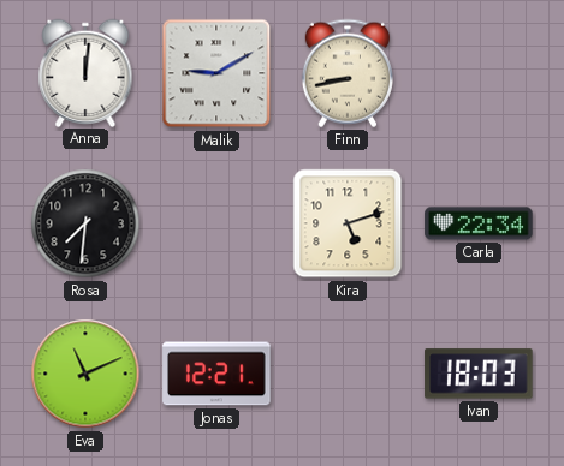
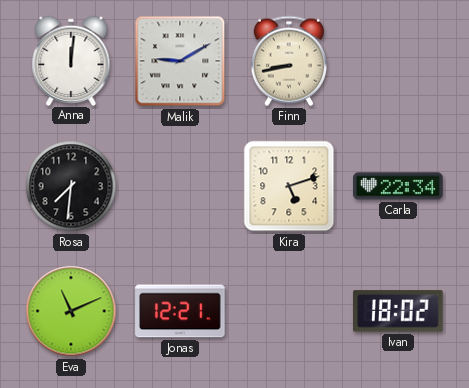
Ivan: 18:03 -> 18:02
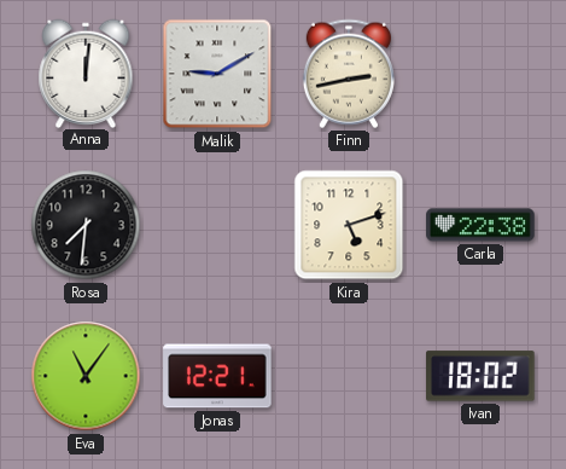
Finn: 8:43 -> 2:43
Carla: 22:34 -> 22:38
Eva: 11:11 -> 11:06
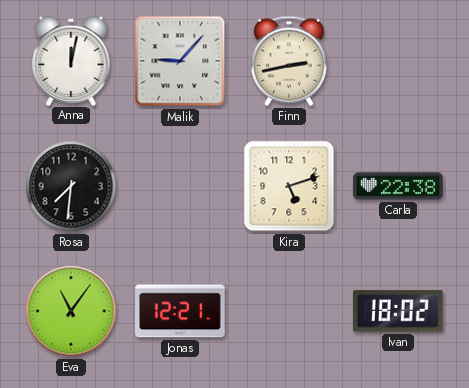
Anna: 12:01 -> 12:02
Malik: 9:10 -> 9:07
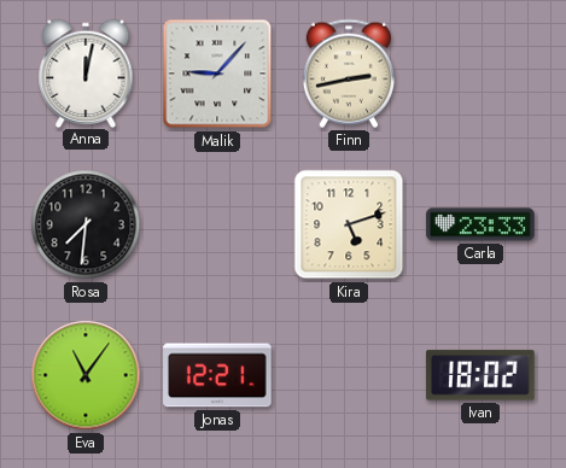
Carla: 22:38 -> 23:33
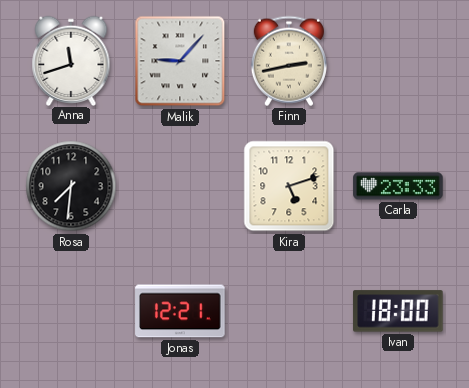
Anna: 12:02 -> 11:42
Eva: 11:06 -> none
Ivan: 18:02 -> 18:00
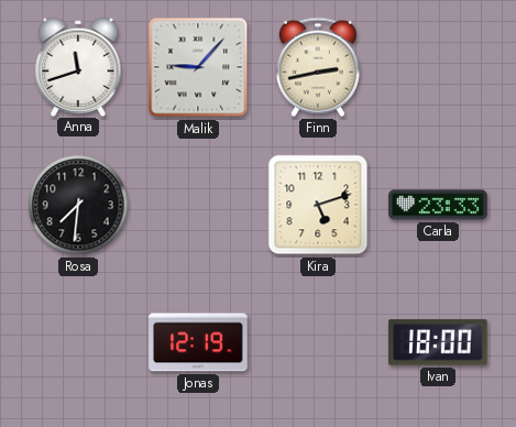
Jonas: 12:21 -> 12:19
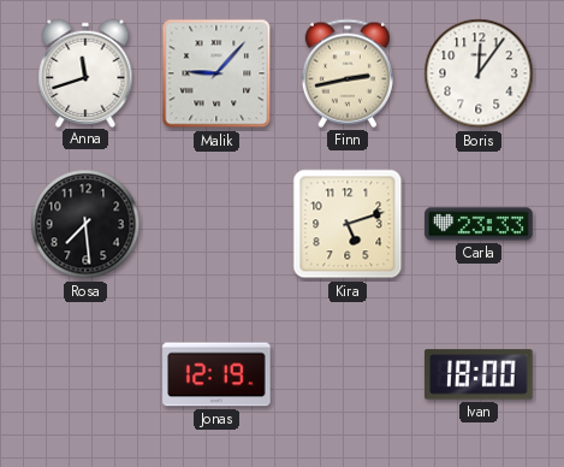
Boris: none -> 12:06
Rosa: 7:31 -> 7:29
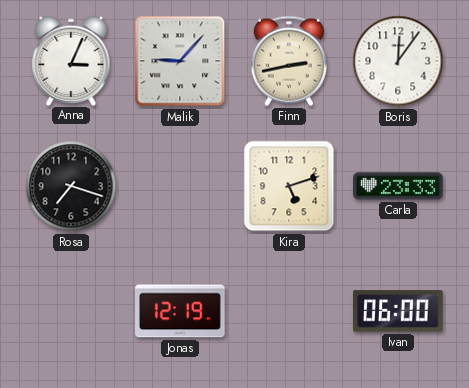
Anna: 11:42 -> 3:04
Rosa: 7:29 -> 7:18
Ivan: 18:00 -> 06:00
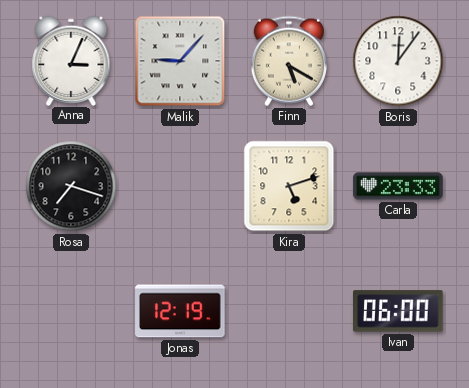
Finn: 2:43 -> 5:20
